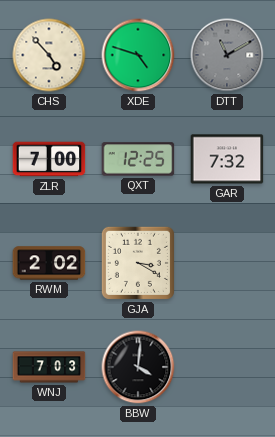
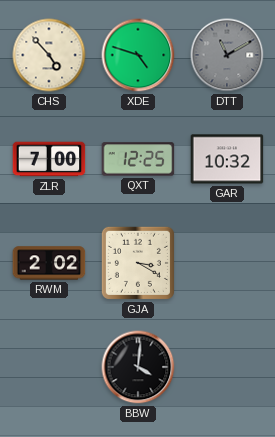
GAR: 7:32 -> 10:32
WNJ: 7:03 -> none
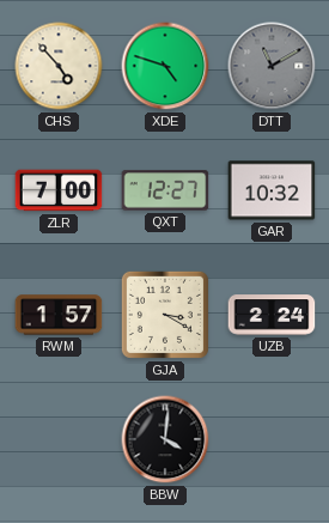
QXT: 12:25 -> 12:27
RWM: 2:02 -> 1:57
UZB: none -> 2:24
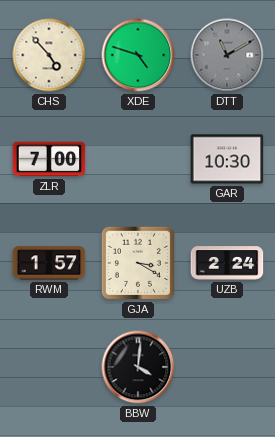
QXT: 12:27 -> none
GAR: 10:32 -> 10:30
